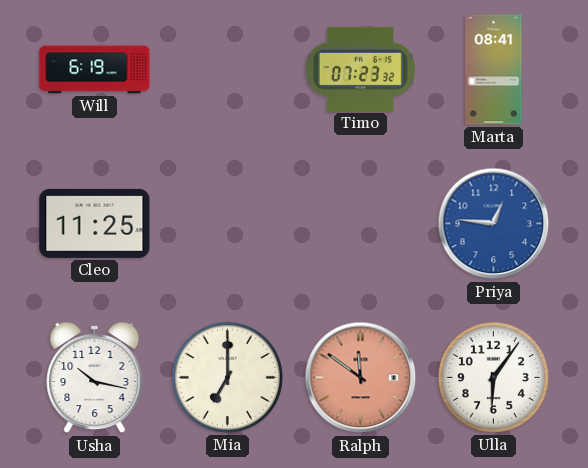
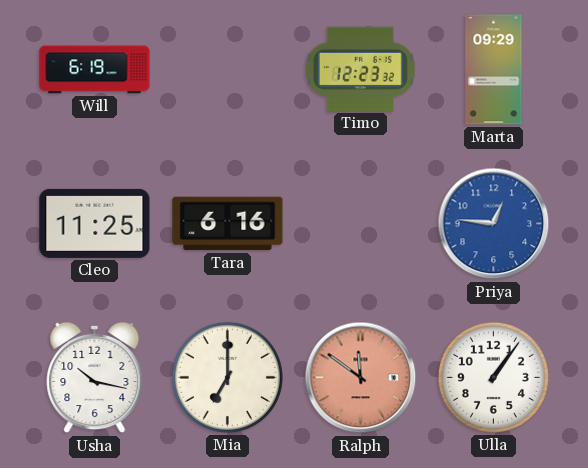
Timo: 07:23 -> 12:23
Marta: 08:41 -> 09:29
Tara: none -> 6:16
Ulla: 6:06 -> 1:06
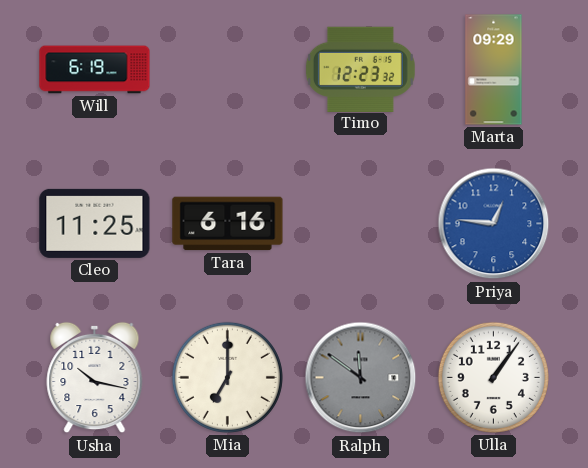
Ralph dial: salmon -> grey
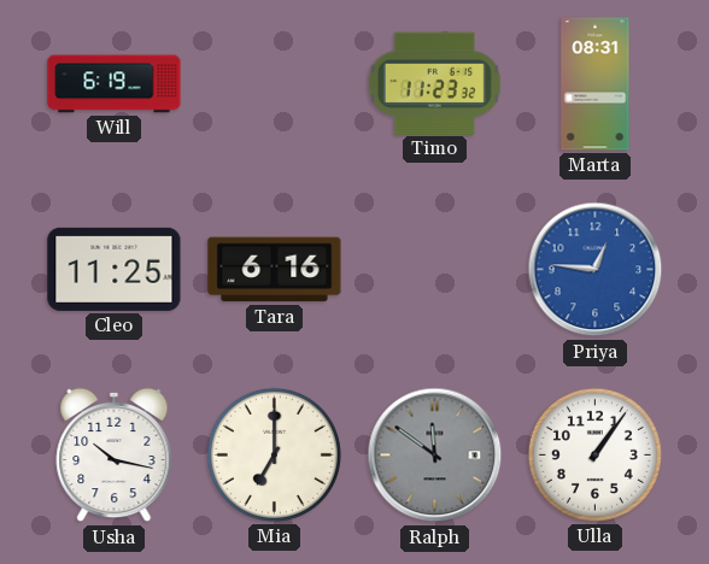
Timo: 12:23 -> 11:23
Marta: 09:29 -> 08:31
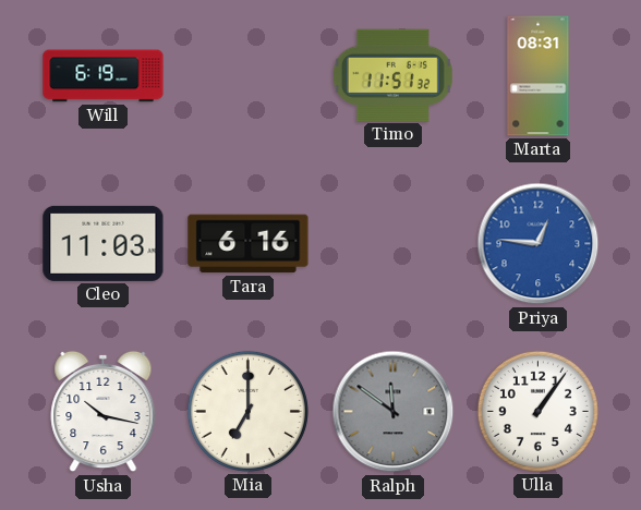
Timo: 11:23 -> 11:51
Cleo: 11:25 -> 11:03
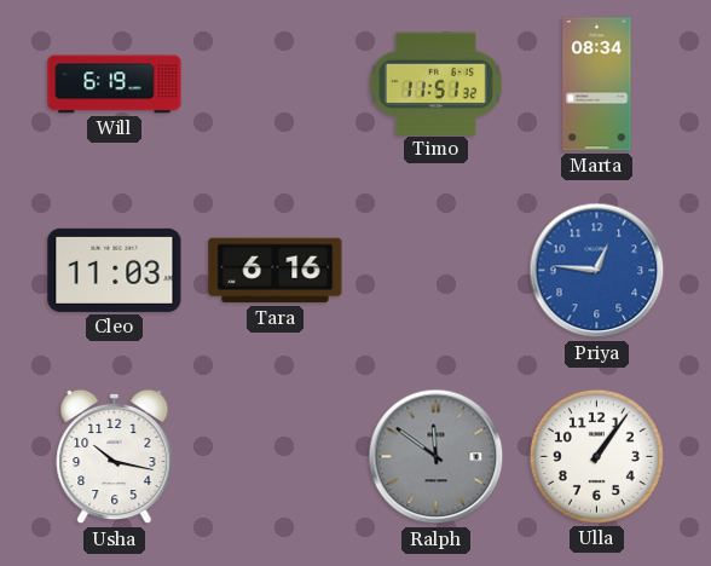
Marta: 08:31 -> 08:34
Mia: 7:00 -> none
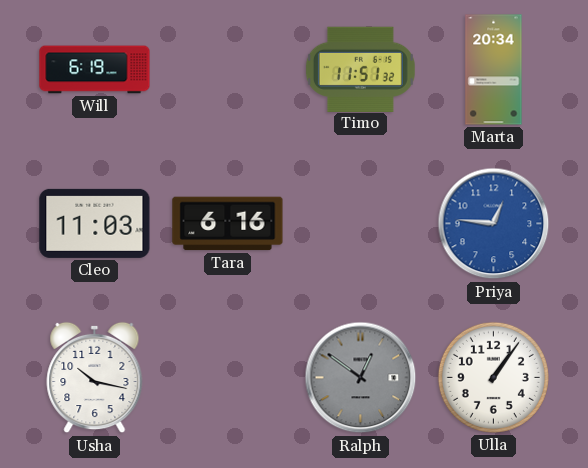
Marta: 08:34 -> 20:34
Ralph: 11:51 -> 12:51
